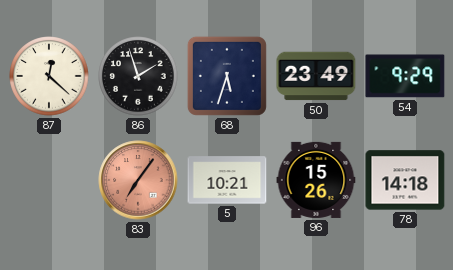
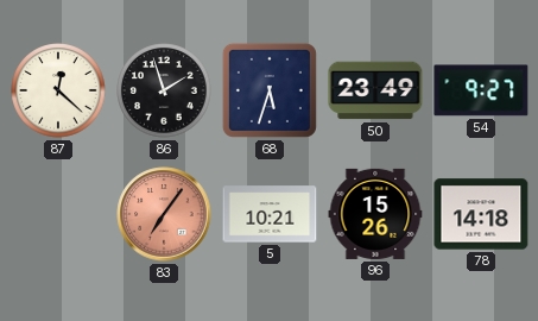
54: 9:29 -> 9:27
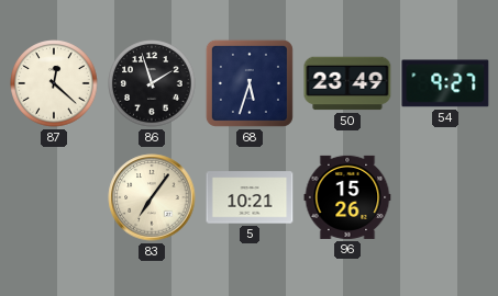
83 dial: salmon -> cream
78: 14:18 -> none
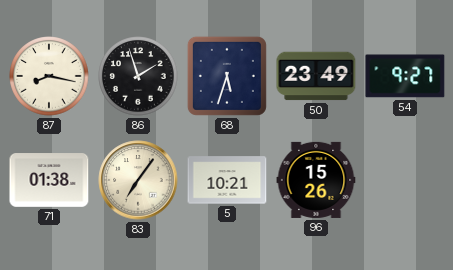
87: 12:22 -> 8:17
71: none -> 01:38
